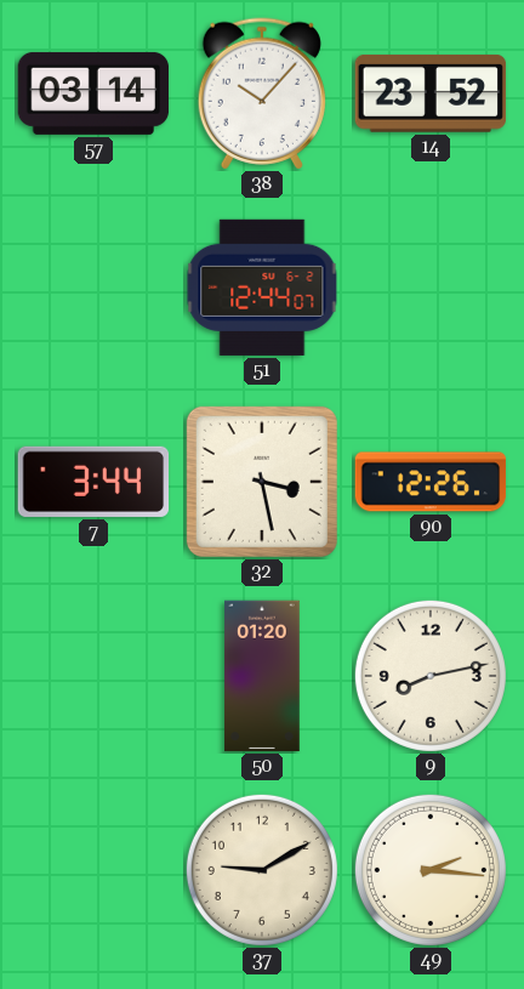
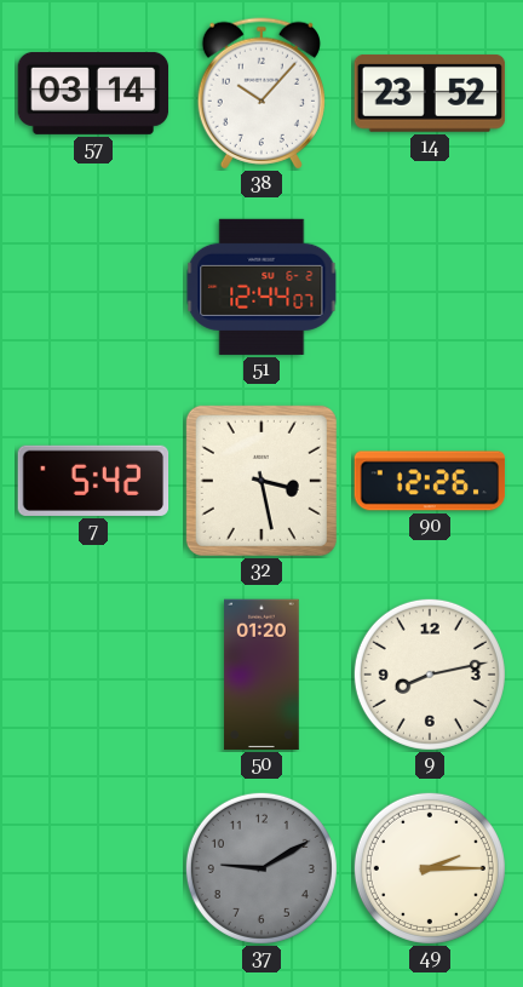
7: 3:44 -> 5:42
37 dial: cream -> grey
49: 2:16 -> 2:15
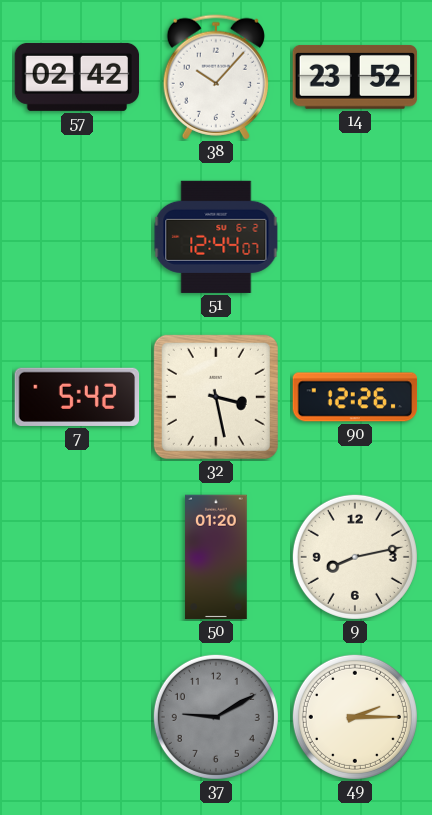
57: 03:14 -> 02:42
